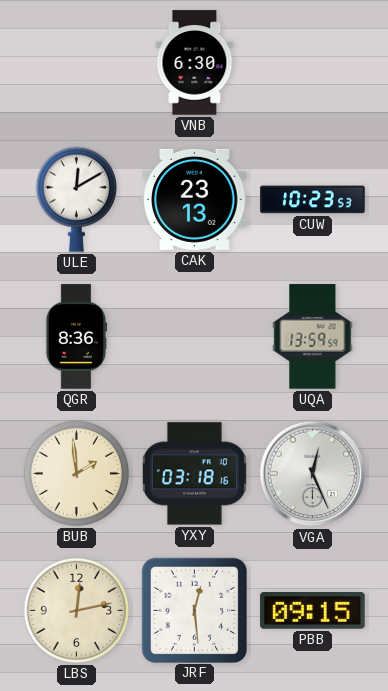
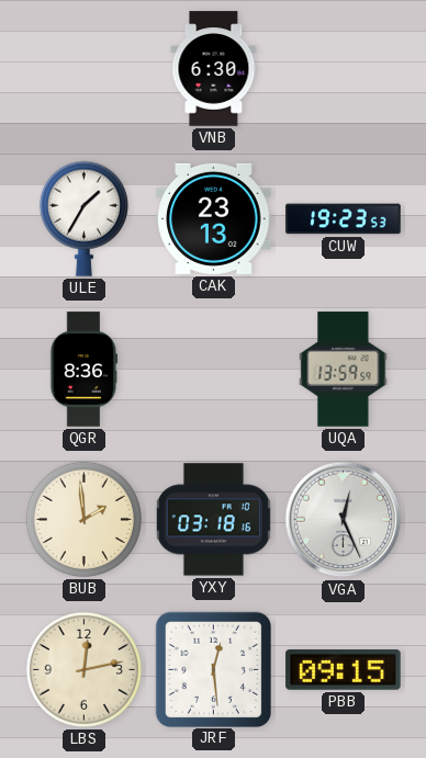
ULE: 12:10 -> 1:35
CUW: 10:23 -> 19:23
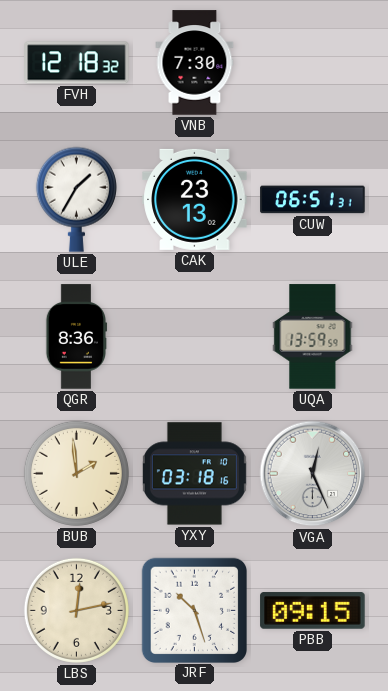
FVH: none -> 12:18
VNB: 6:30 -> 7:30
CUW: 19:23 -> 06:51
JRF: 12:29 -> 10:27
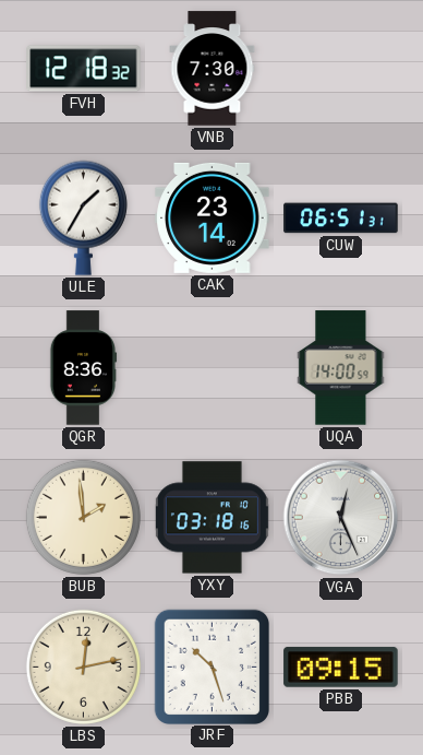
CAK: 23:13 -> 23:14
UQA: 13:59 -> 14:00
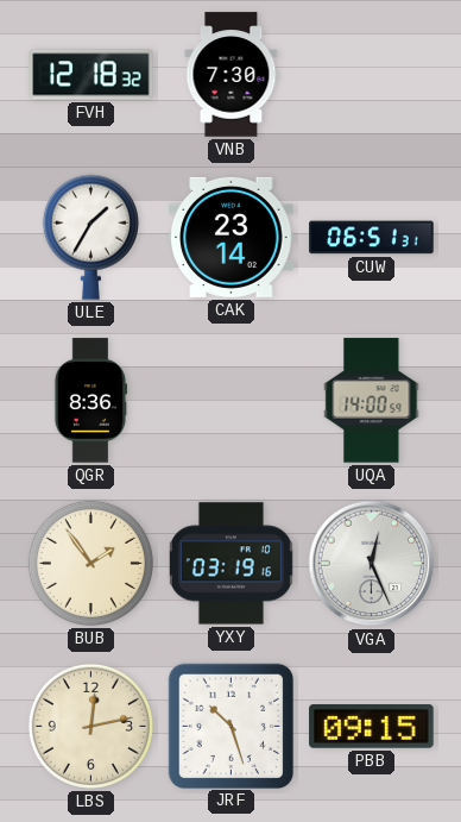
BUB: 1:59 -> 1:54
YXY: 03:18 -> 03:19
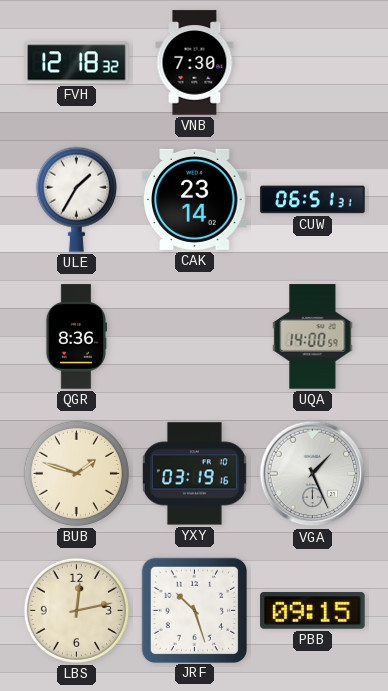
BUB: 1:54 -> 1:48
VGA: 12:26 -> 1:26
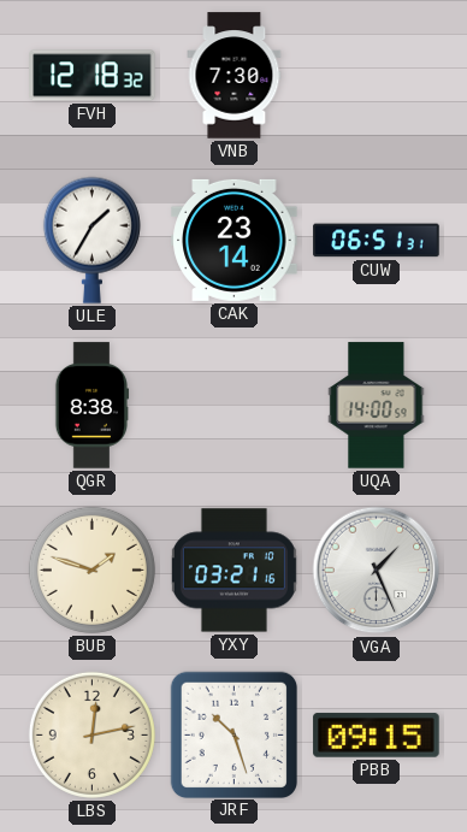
QGR: 8:36 -> 8:38
YXY: 03:19 -> 03:21
